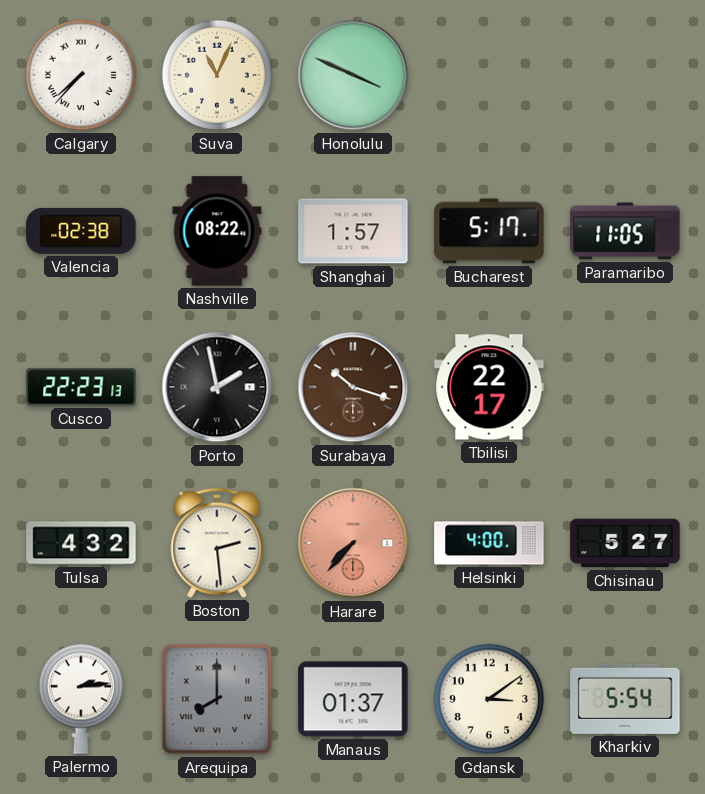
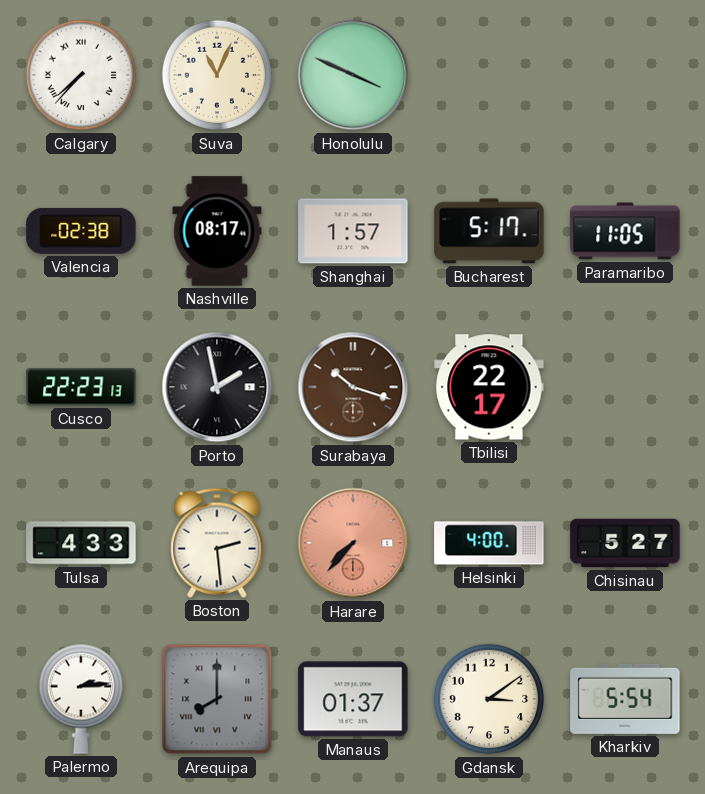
Nashville: 08:22 -> 08:17
Tulsa: 4:32 -> 4:33
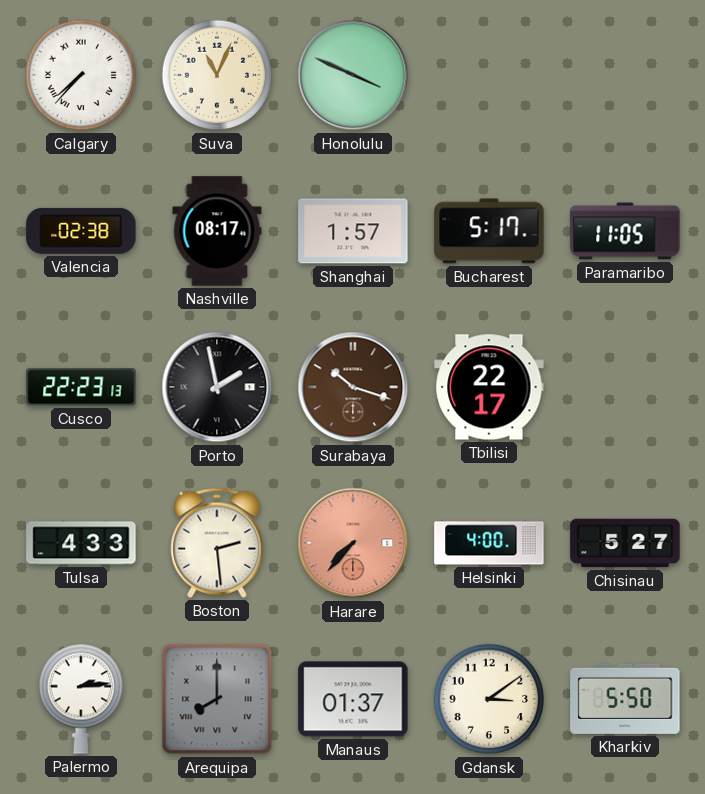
Kharkiv: 5:54 -> 5:50
